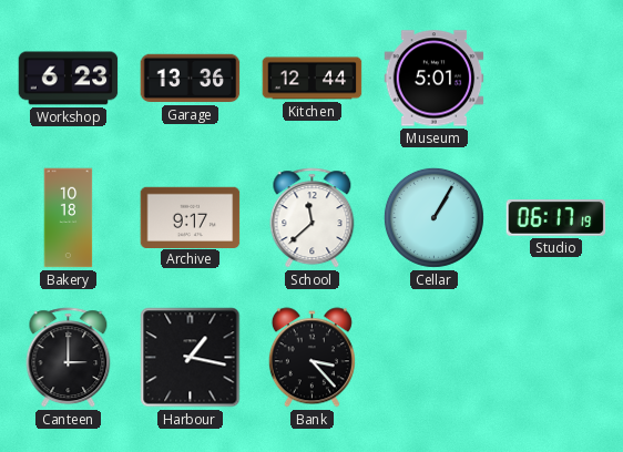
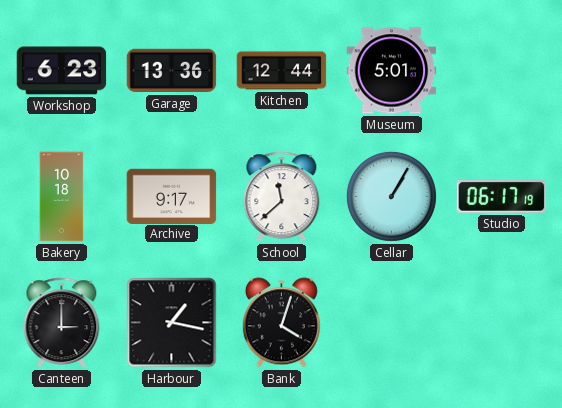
Bank: 3:23 -> 4:03
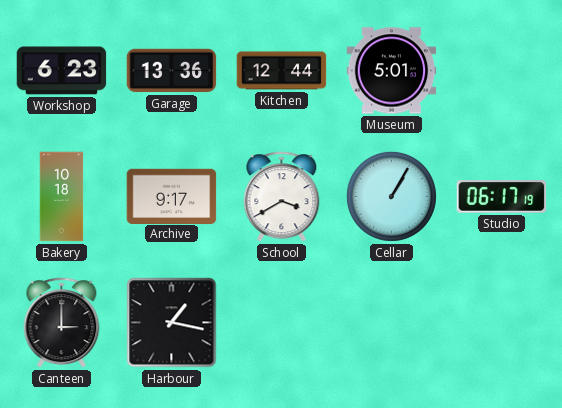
School: 11:38 -> 3:40
Bank: 4:03 -> none
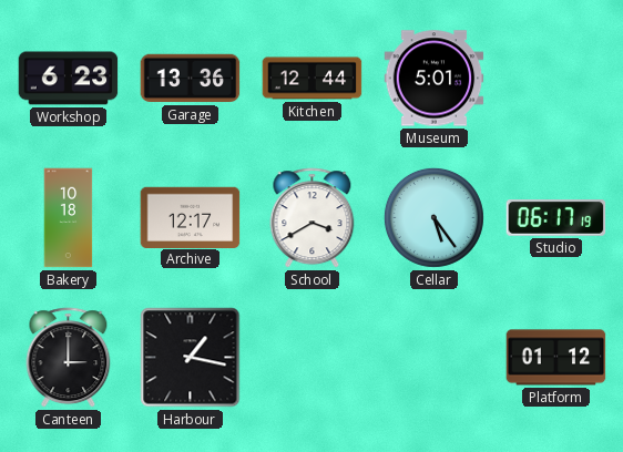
Archive: 9:17 -> 12:17
Cellar: 1:05 -> 5:24
Platform: none -> 01:12
